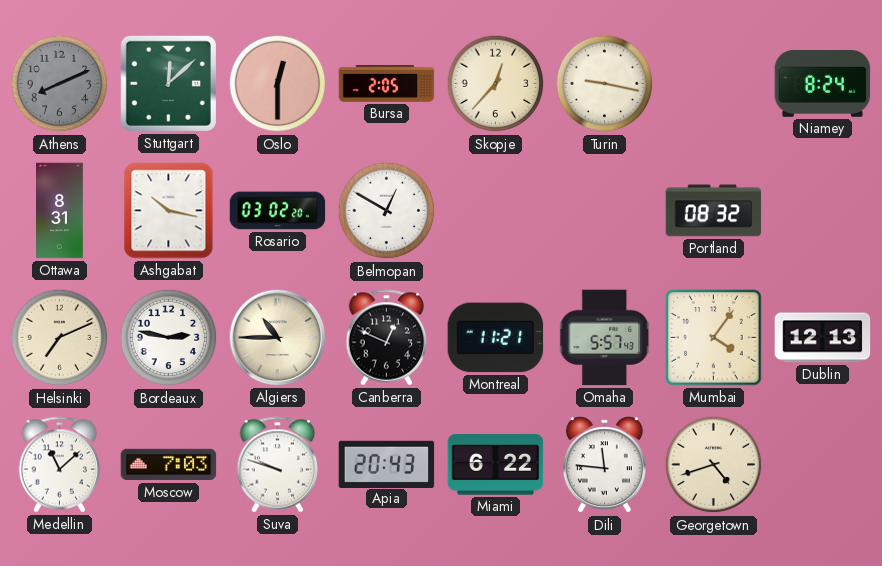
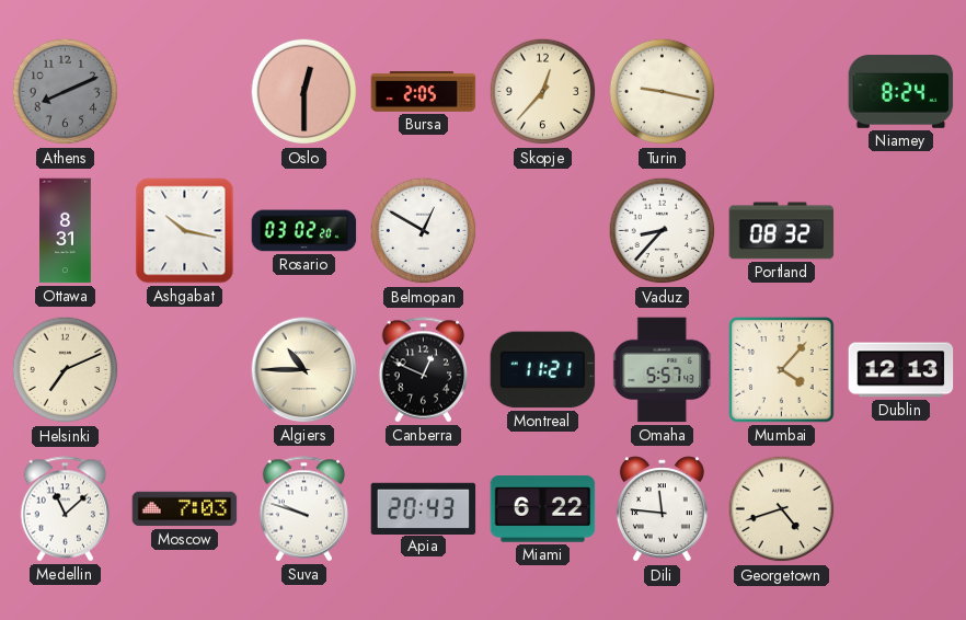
Stuttgart: 12:08 -> none
Vaduz: none -> 8:37
Bordeaux: 2:47 -> none
Mumbai: 4:06 -> 4:07
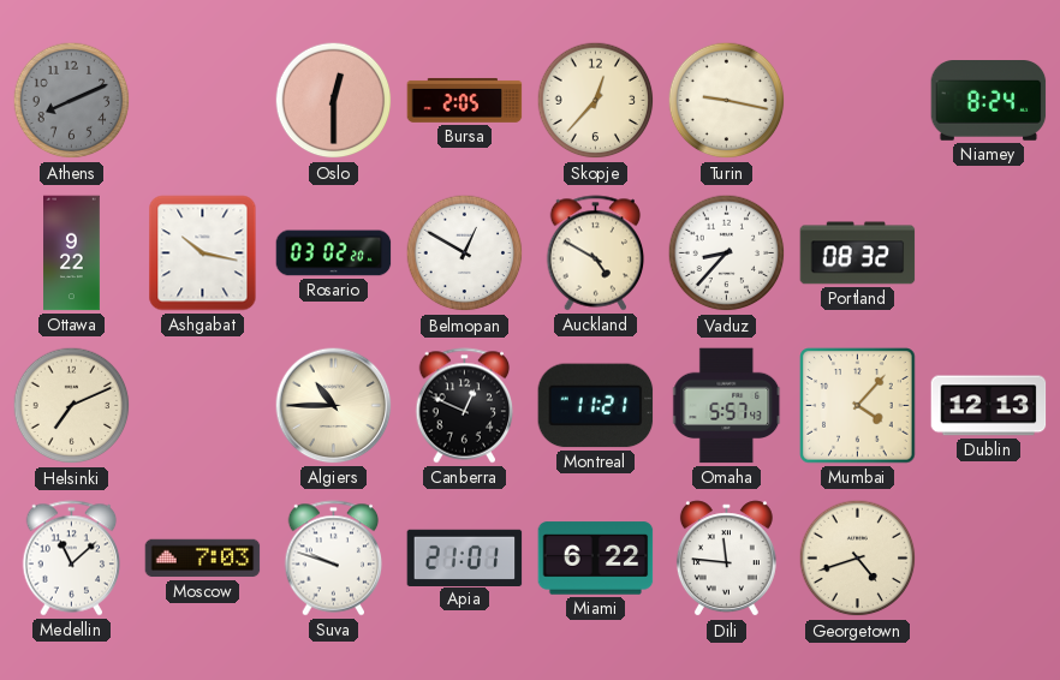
Ottawa: 8:31 -> 9:22
Auckland: none -> 4:50
Apia: 20:43 -> 21:01
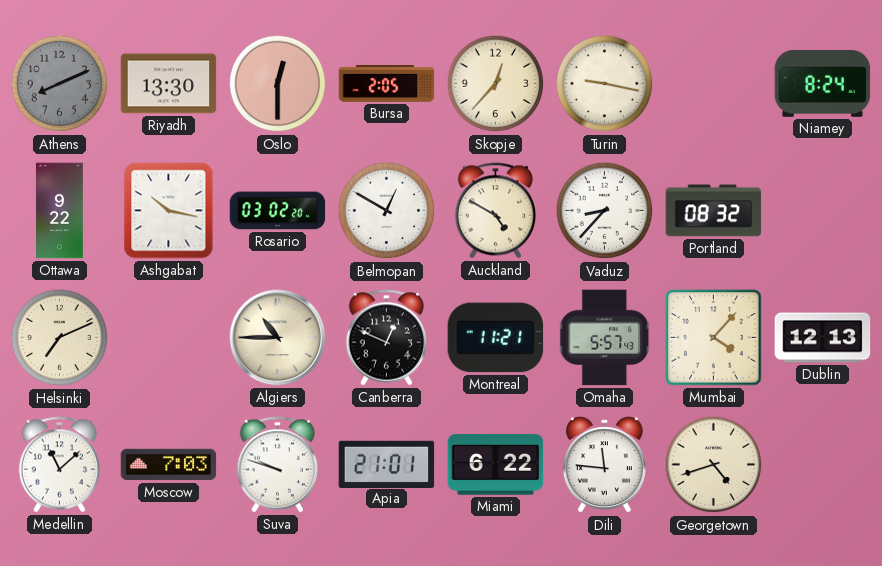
Riyadh: none -> 13:30
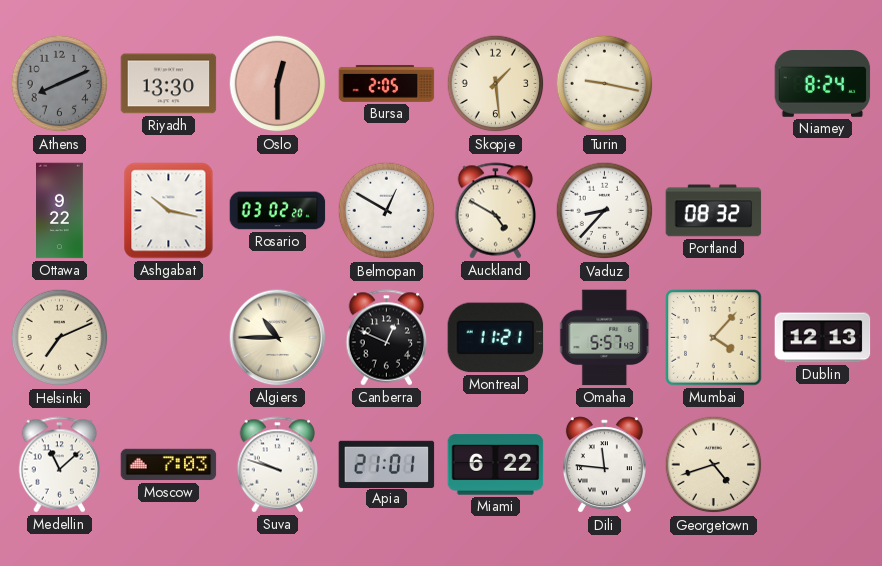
Skopje: 12:37 -> 1:29
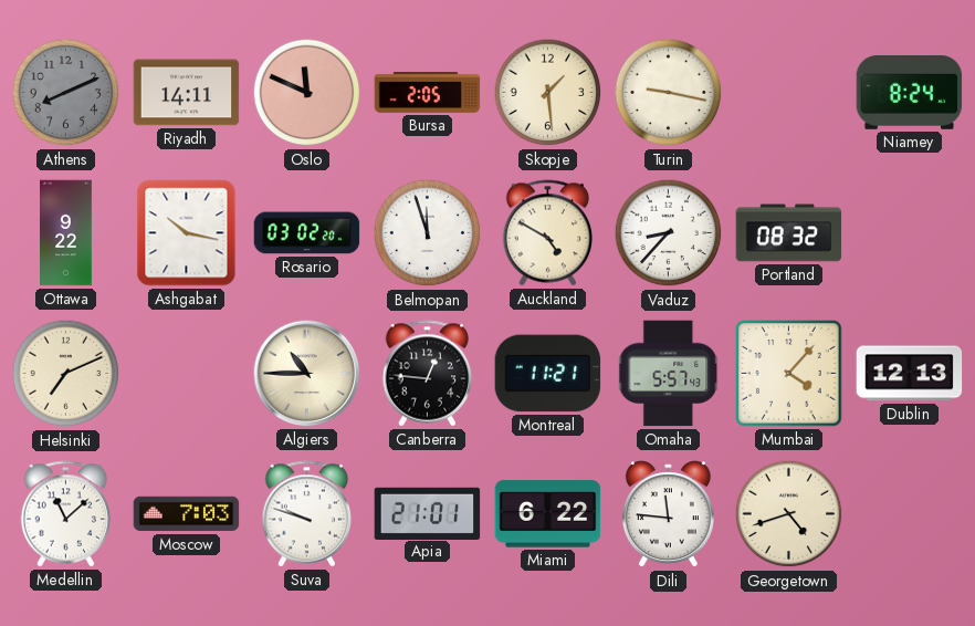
Riyadh: 13:30 -> 14:11
Oslo: 12:30 -> 11:49
Belmopan: 12:50 -> 11:57
Canberra: 12:49 -> 12:46
